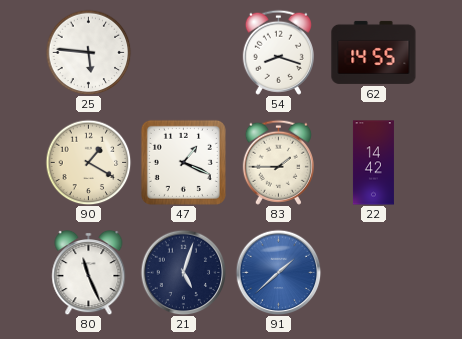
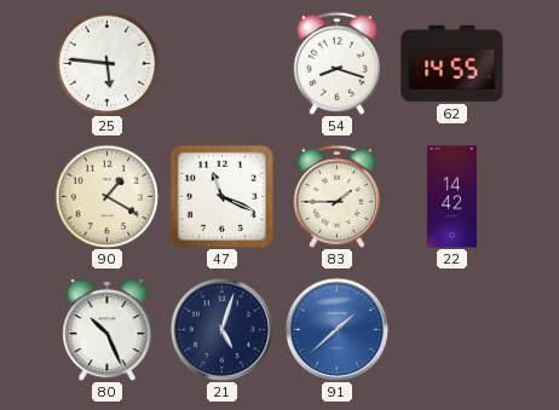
47: 1:19 -> 11:19
80: 11:26 -> 10:26
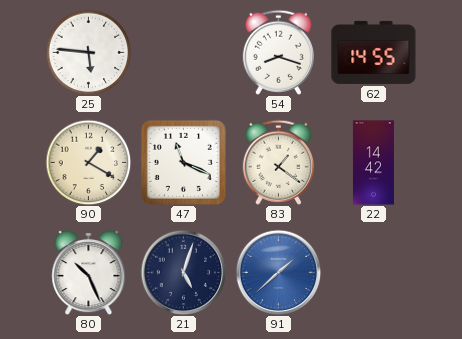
83: 1:45 -> 1:21
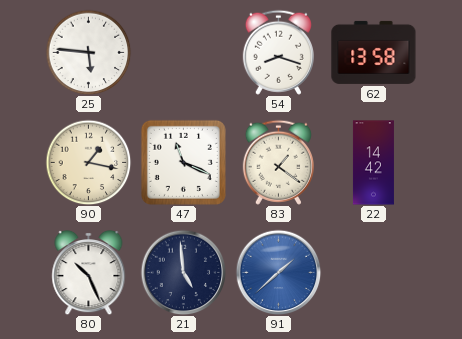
62: 14:55 -> 13:58
90: 1:20 -> 1:17
21: 5:03 -> 4:59
